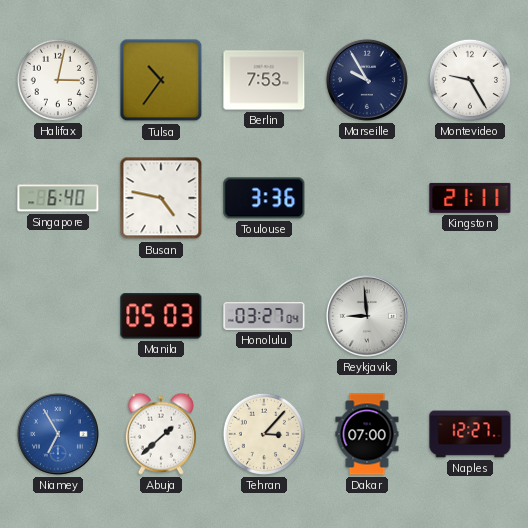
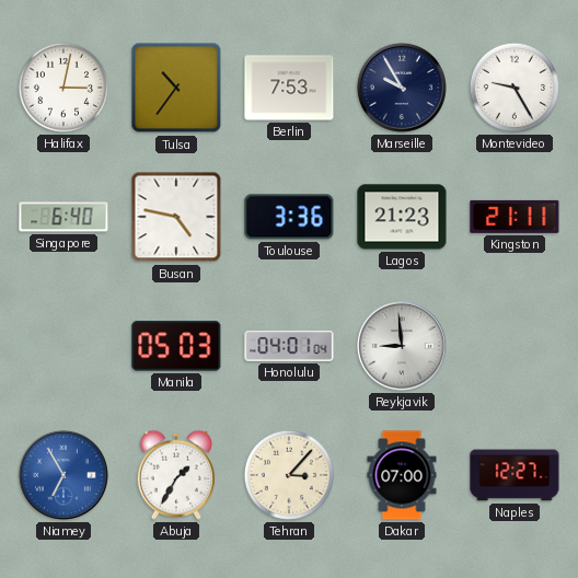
Lagos: none -> 21:23
Honolulu: 03:27 -> 04:01
Abuja: 1:38 -> 1:35
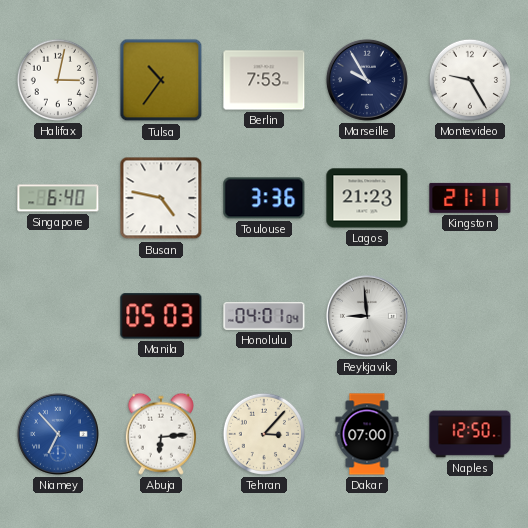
Niamey: 6:55 -> 6:53
Abuja: 1:35 -> 6:14
Naples: 12:27 -> 12:50
